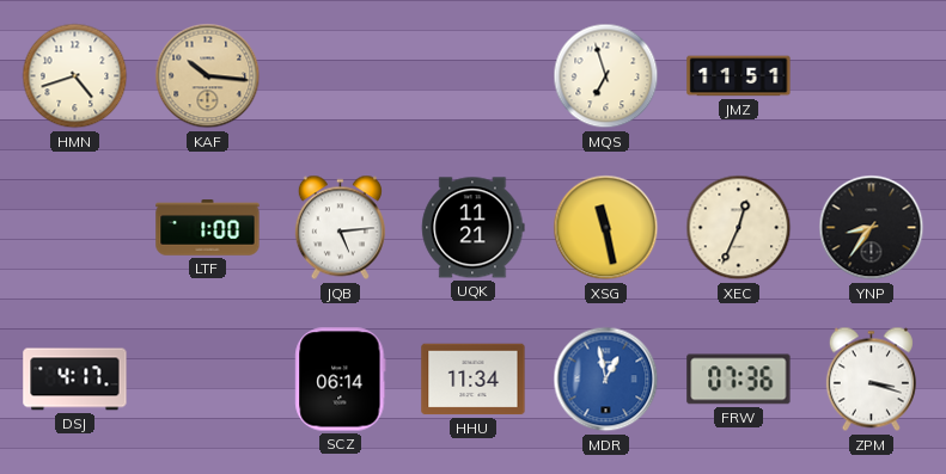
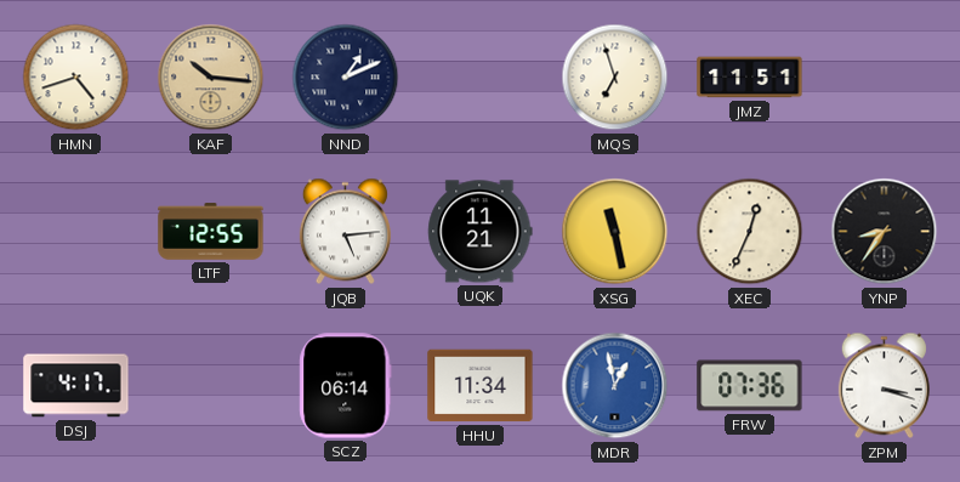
NND: none -> 1:11
LTF: 1:00 -> 12:55
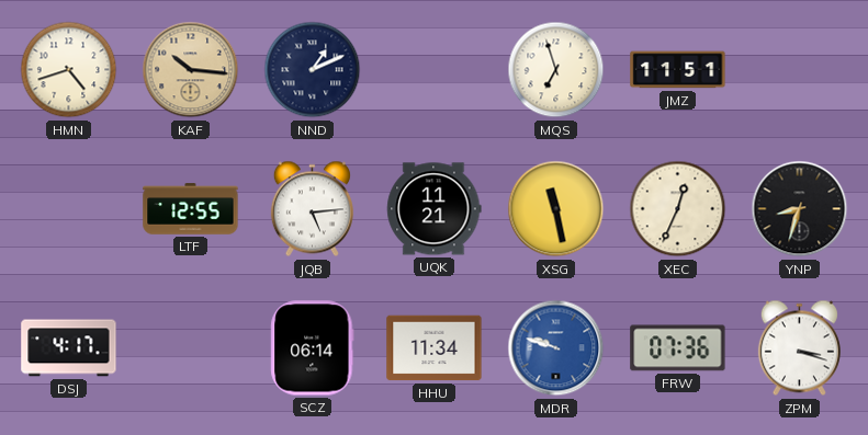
YNP: 8:36 -> 8:33
MDR: 12:58 -> 9:48
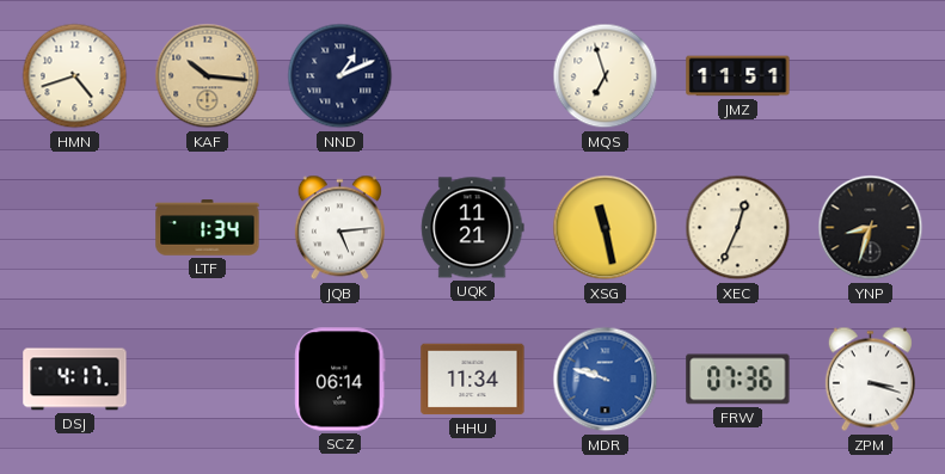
LTF: 12:55 -> 1:34
